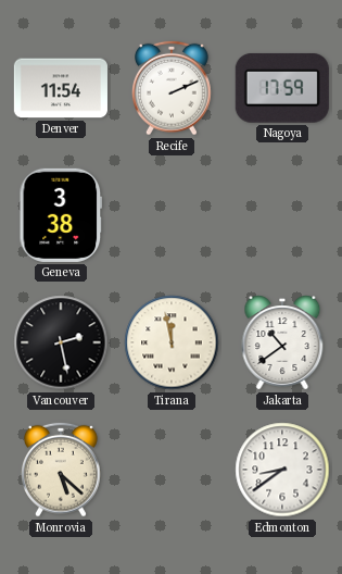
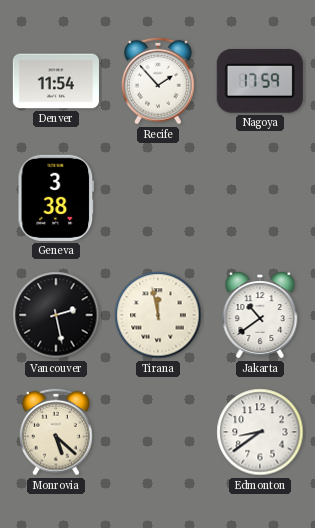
Recife: 2:11 -> 1:53
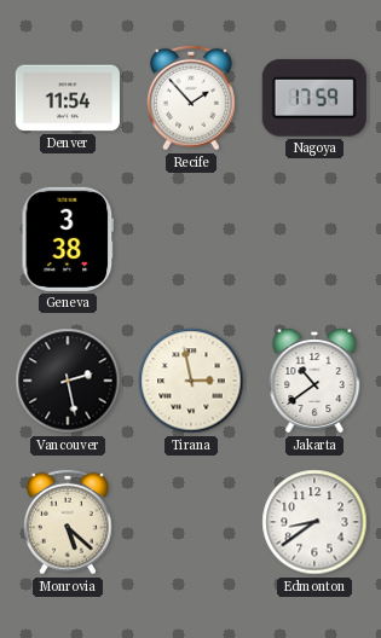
Tirana: 11:58 -> 2:58
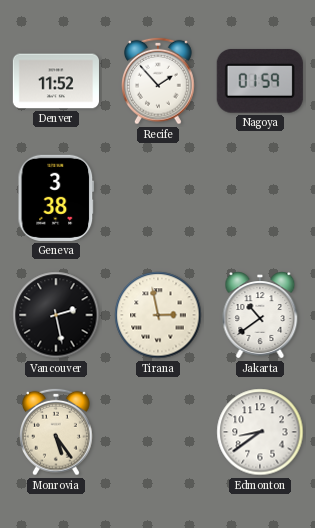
Denver: 11:54 -> 11:52
Nagoya: 17:59 -> 01:59
Monrovia: 5:22 -> 5:24
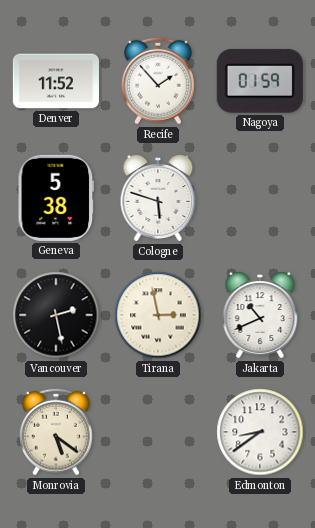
Geneva: 3:38 -> 5:38
Cologne: none -> 5:48
Jakarta: 10:39 -> 10:41
Monrovia: 5:24 -> 5:21
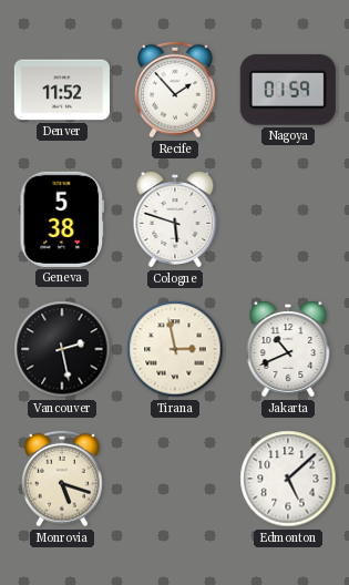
Monrovia: 5:21 -> 5:18
Edmonton: 8:39 -> 5:08
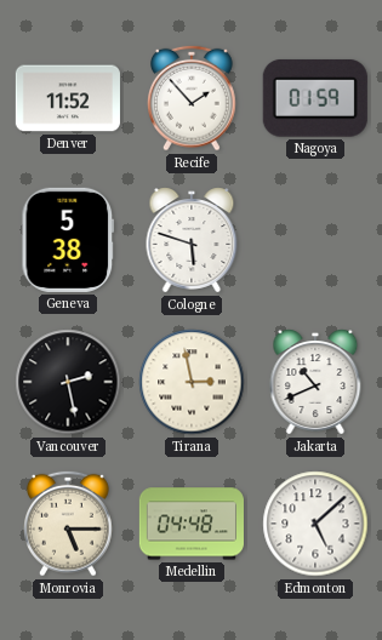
Monrovia: 5:18 -> 5:15
Medellin: none -> 04:48
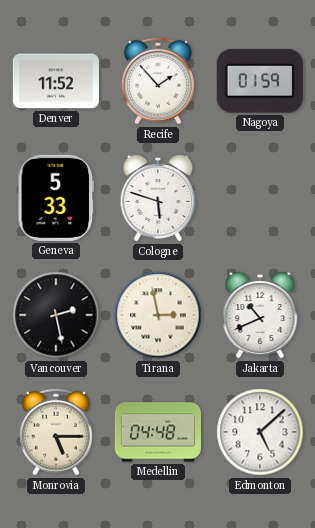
Geneva: 5:38 -> 5:33
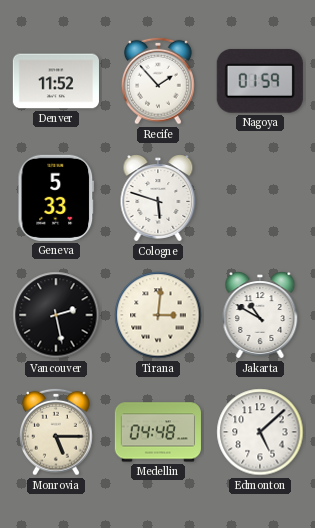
Tirana: 2:58 -> 3:01
Jakarta: 10:41 -> 10:50
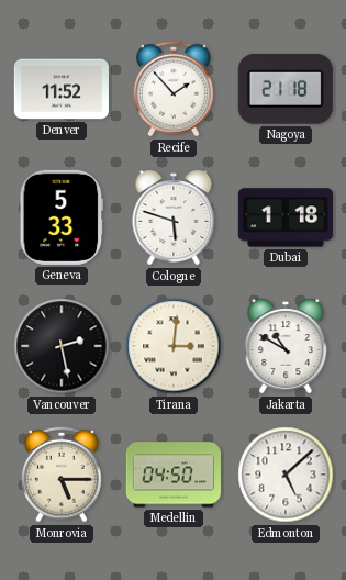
Nagoya: 01:59 -> 21:18
Dubai: none -> 1:18
Medellin: 04:48 -> 04:50
